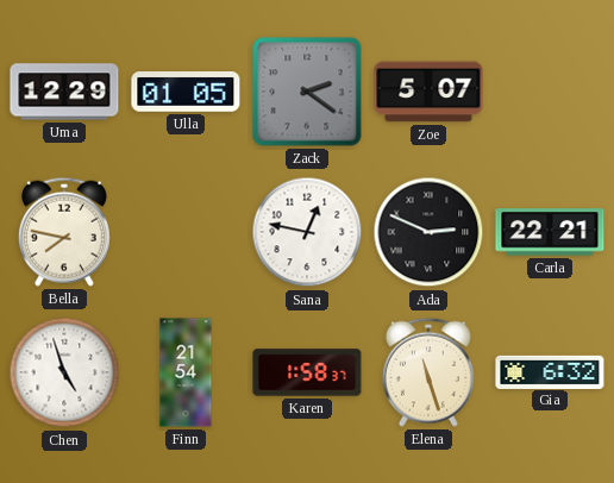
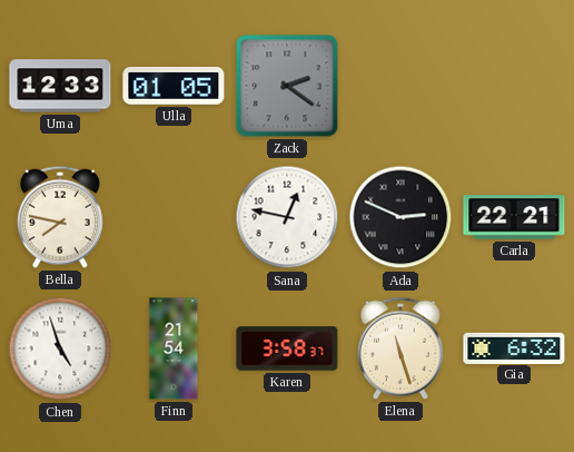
Uma: 12:29 -> 12:33
Zoe: 5:07 -> none
Karen: 1:58 -> 3:58
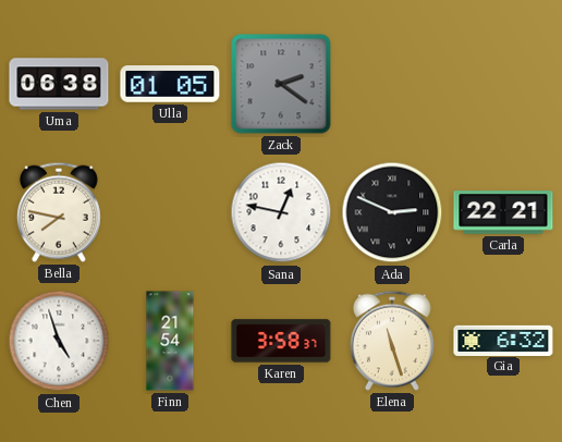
Uma: 12:33 -> 06:38
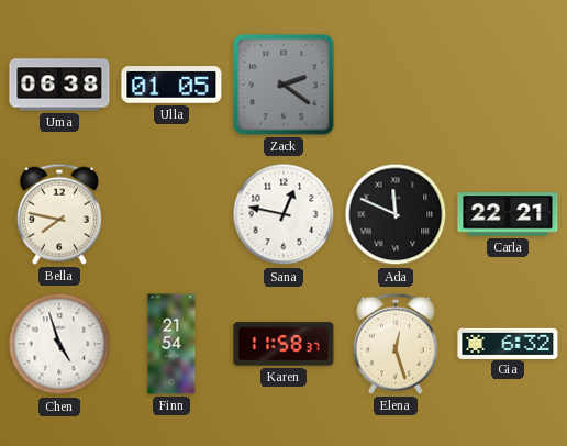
Ada: 2:49 -> 11:49
Karen: 3:58 -> 11:58
Elena: 11:27 -> 12:27
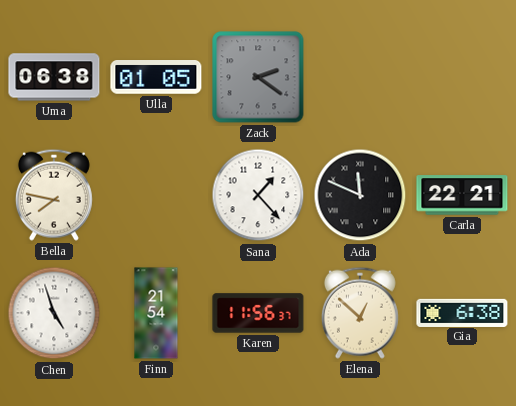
Sana: 12:47 -> 1:23
Karen: 11:58 -> 11:56
Elena: 12:27 -> 12:52
Gia: 6:32 -> 6:38
